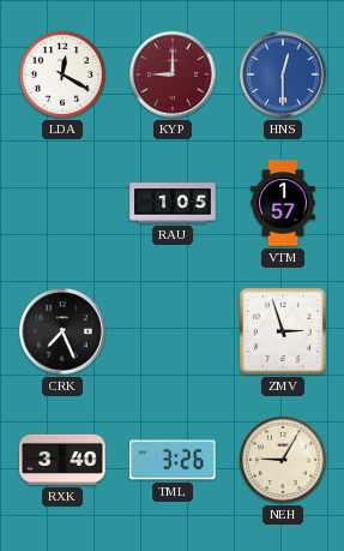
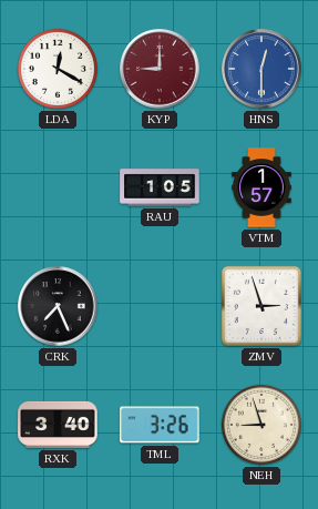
NEH: 9:05 -> 8:57
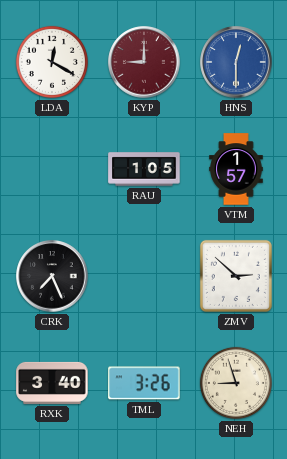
ZMV: 2:57 -> 2:52
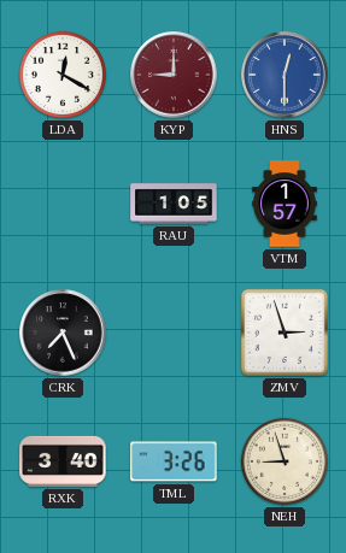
ZMV: 2:52 -> 2:57
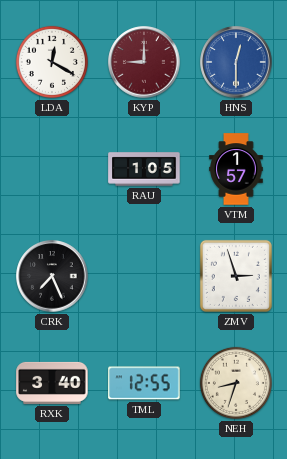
TML: 3:26 -> 12:55
NEH: 8:57 -> 8:33
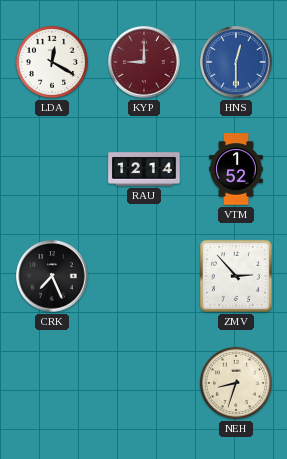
RAU: 1:05 -> 12:14
VTM: 1:57 -> 1:52
ZMV: 2:57 -> 2:53
RXK: 3:40 -> none
TML: 12:55 -> none
